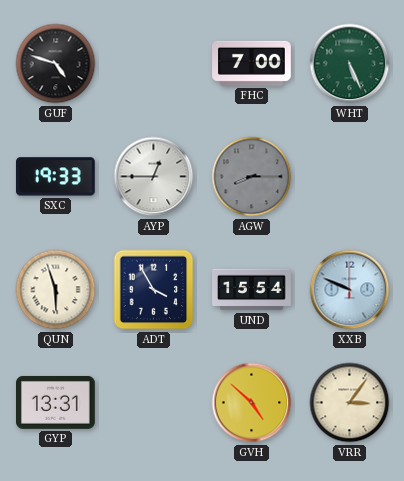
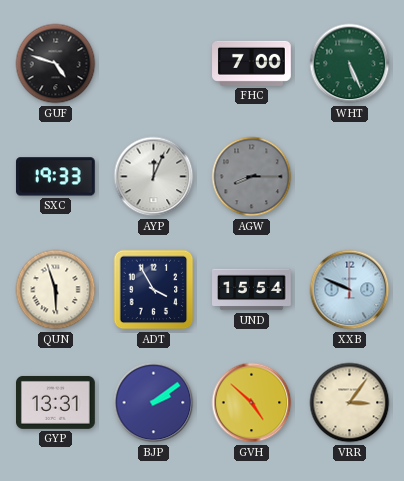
AYP: 12:45 -> 12:04
BJP: none -> 2:09
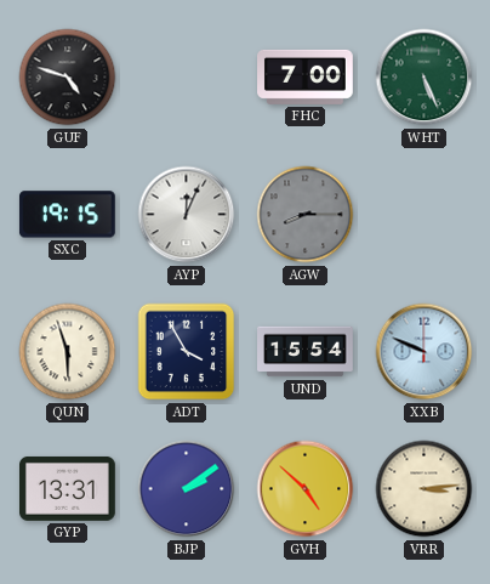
SXC: 19:33 -> 19:15
VRR: 3:06 -> 3:14
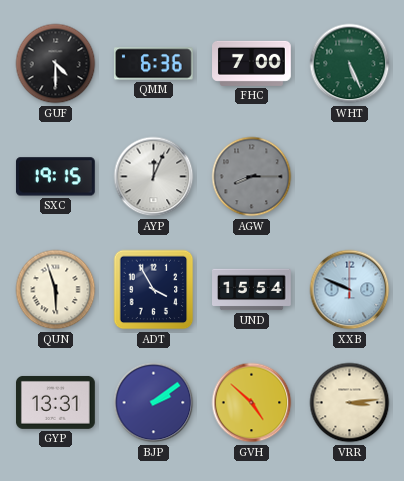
GUF: 4:48 -> 4:30
QMM: none -> 6:36
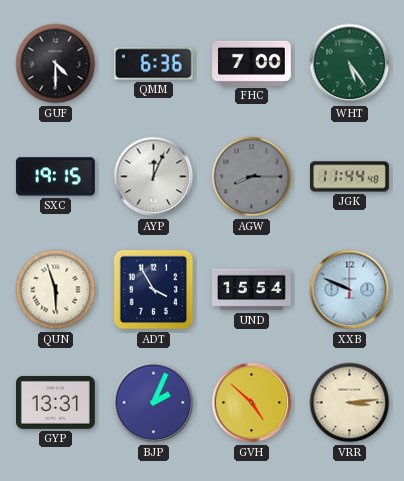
WHT: 5:26 -> 5:24
JGK: none -> 11:44
BJP: 2:09 -> 2:04
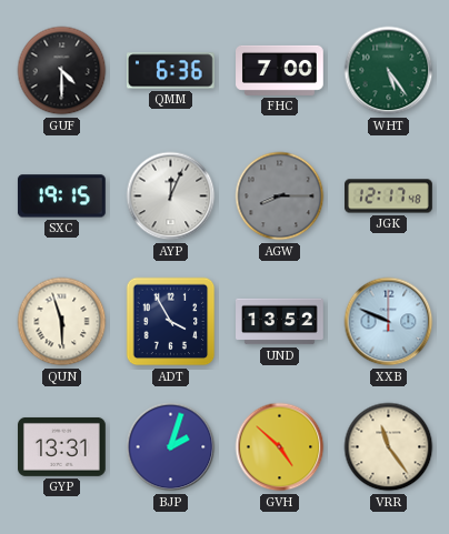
JGK: 11:44 -> 12:17
UND: 15:54 -> 13:52
BJP: 2:04 -> 2:03
VRR: 3:14 -> 11:24
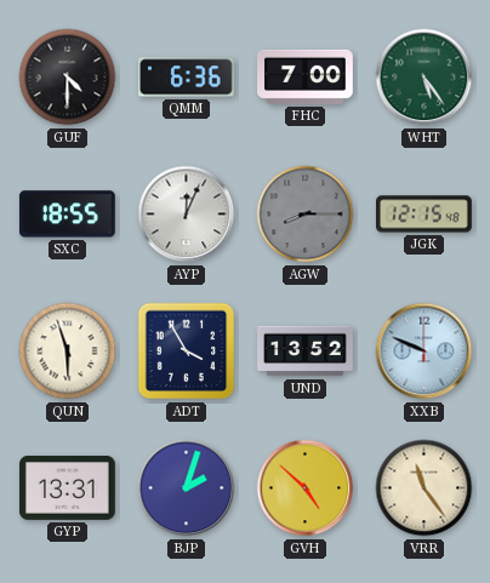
SXC: 19:15 -> 18:55
JGK: 12:17 -> 12:15
